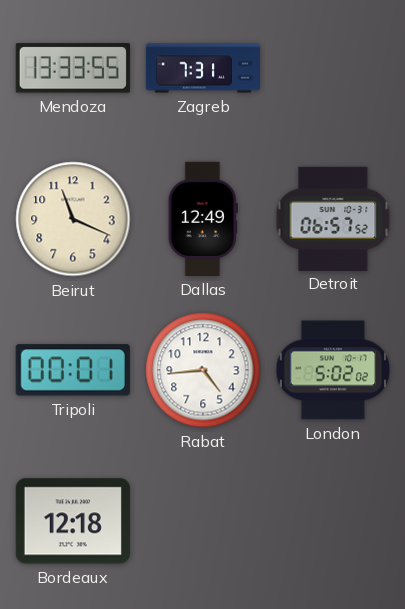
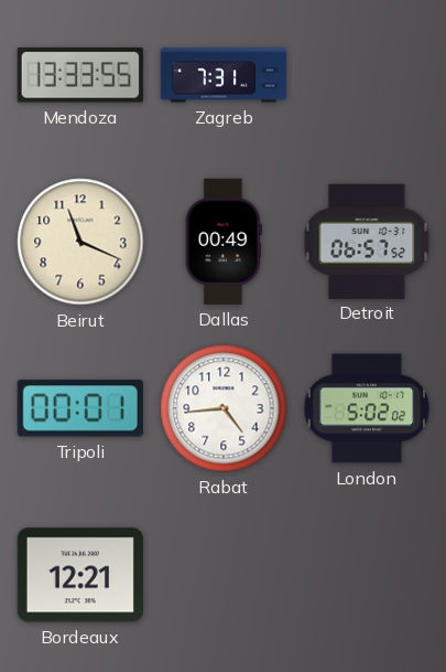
Dallas: 12:49 -> 00:49
Bordeaux: 12:18 -> 12:21
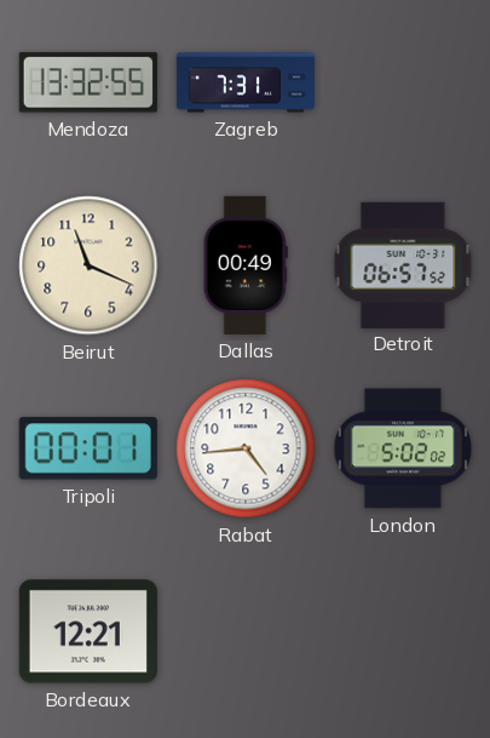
Mendoza: 13:33 -> 13:32
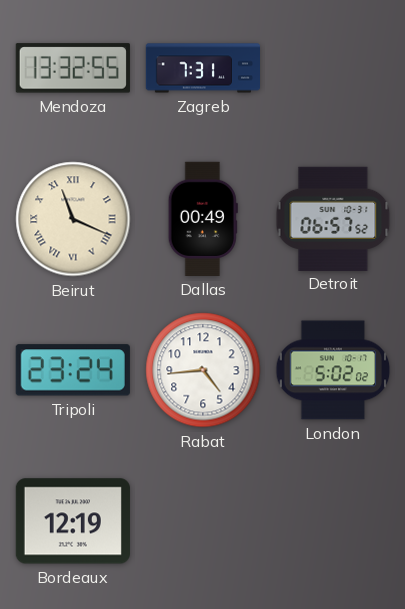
Beirut numerals: Arabic -> Roman
Tripoli: 00:01 -> 23:24
Bordeaux: 12:21 -> 12:19
